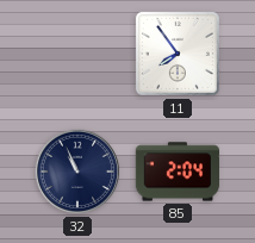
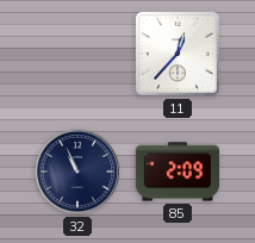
11: 7:54 -> 12:37
85: 2:04 -> 2:09
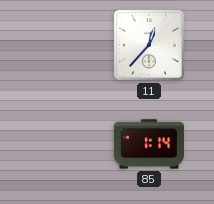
32: 10:56 -> none
85: 2:09 -> 1:14
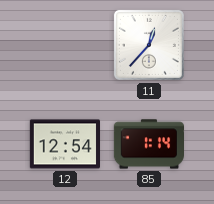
12: none -> 12:54
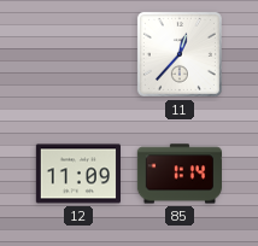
12: 12:54 -> 11:09
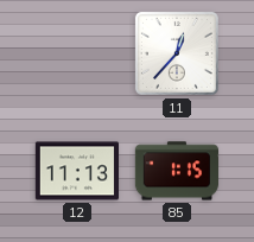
12: 11:09 -> 11:13
85: 1:14 -> 1:15
